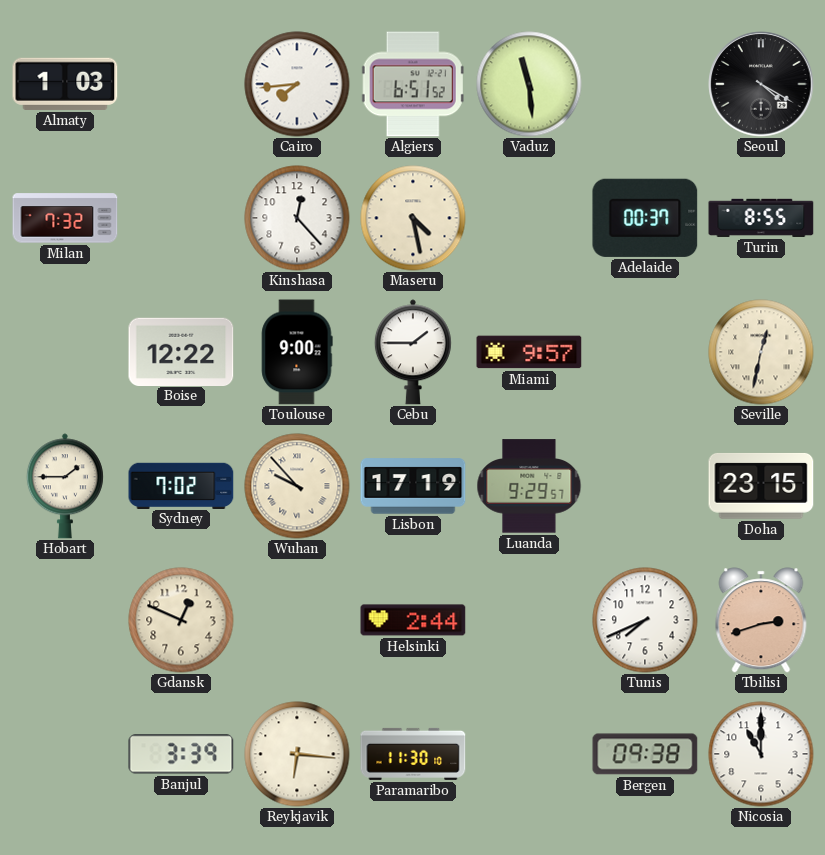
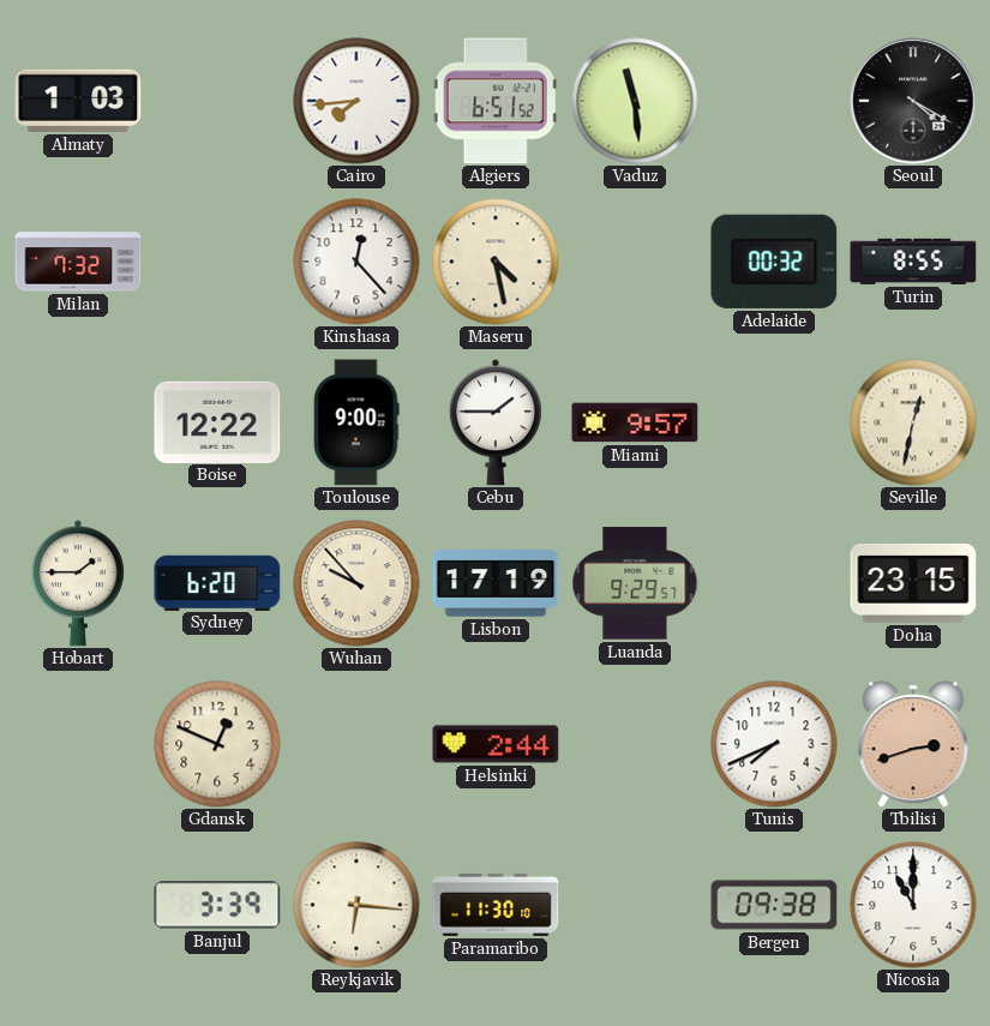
Adelaide: 00:37 -> 00:32
Sydney: 7:02 -> 6:20
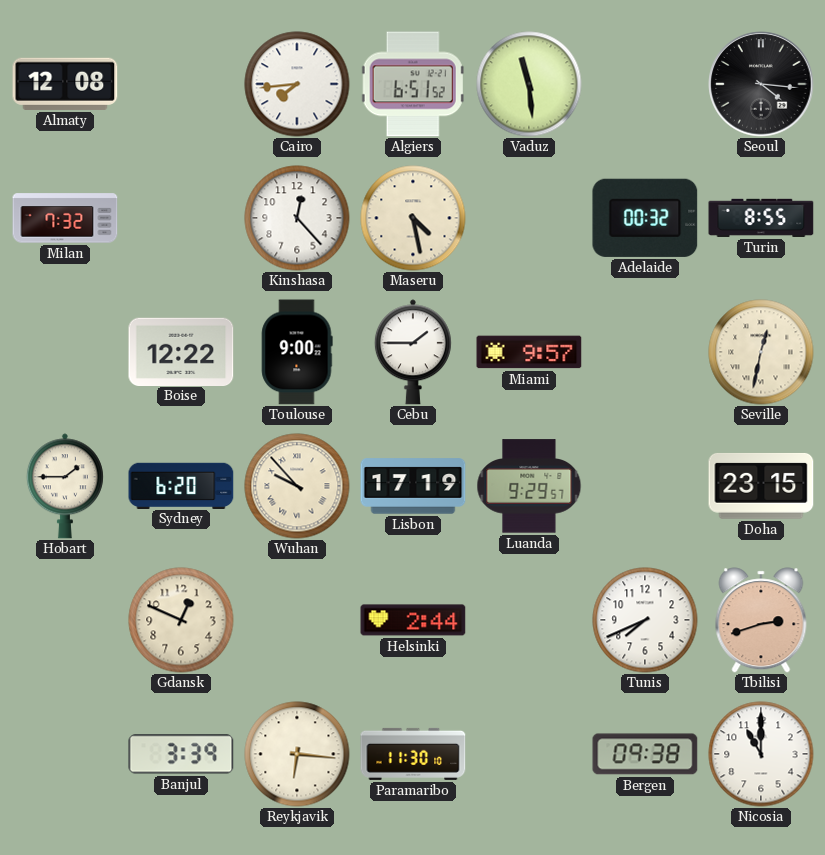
Almaty: 1:03 -> 12:08
Seoul: 4:20 -> 4:16
